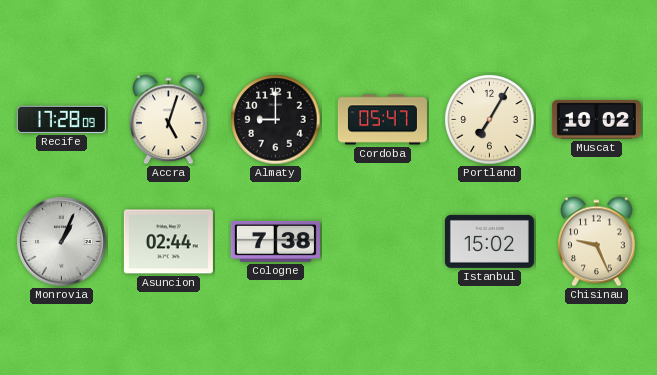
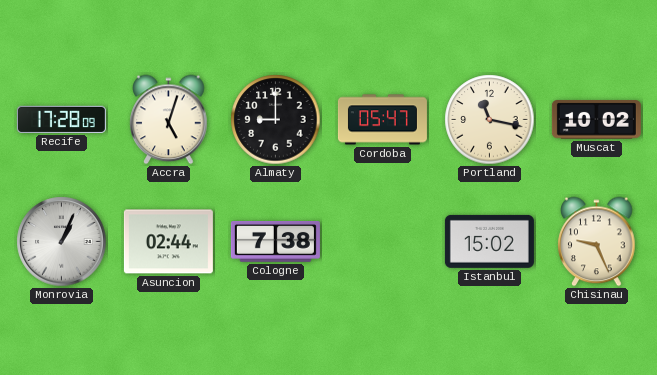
Portland: 7:05 -> 11:17
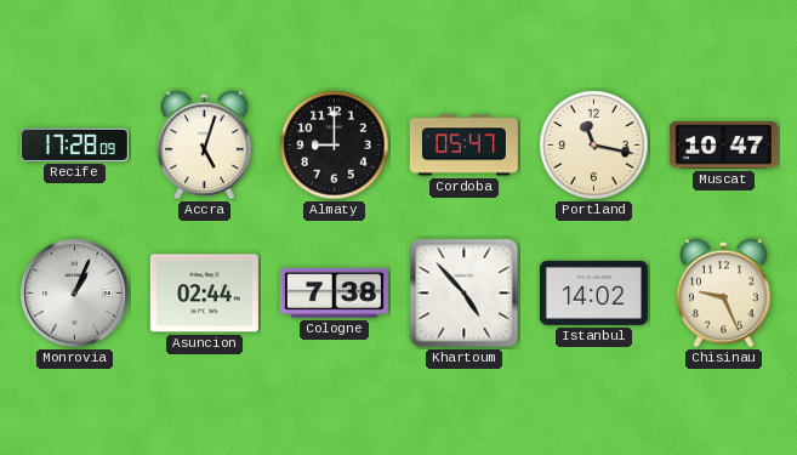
Muscat: 10:02 -> 10:47
Khartoum: none -> 4:53
Istanbul: 15:02 -> 14:02
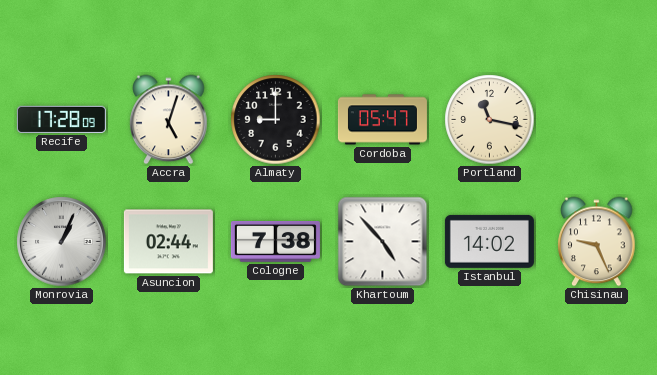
Muscat: 10:47 -> none
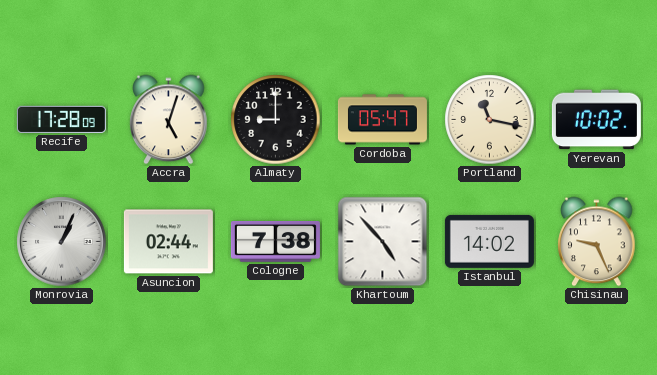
Yerevan: none -> 10:02
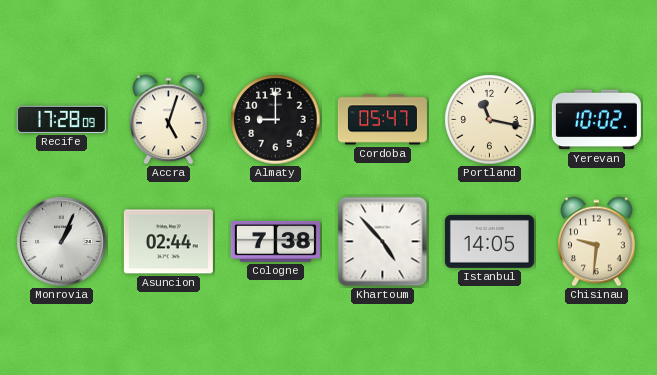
Istanbul: 14:02 -> 14:05
Chisinau: 9:26 -> 9:31
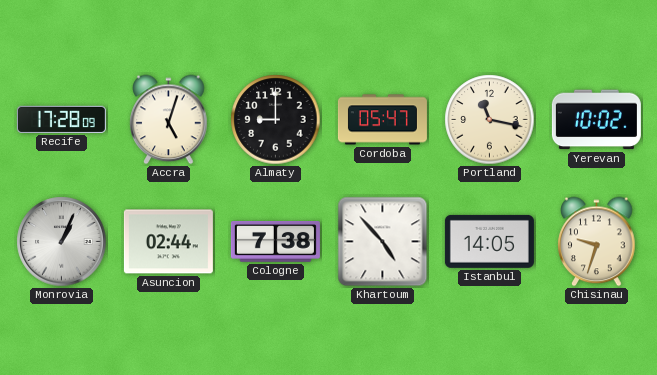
Chisinau: 9:31 -> 9:33
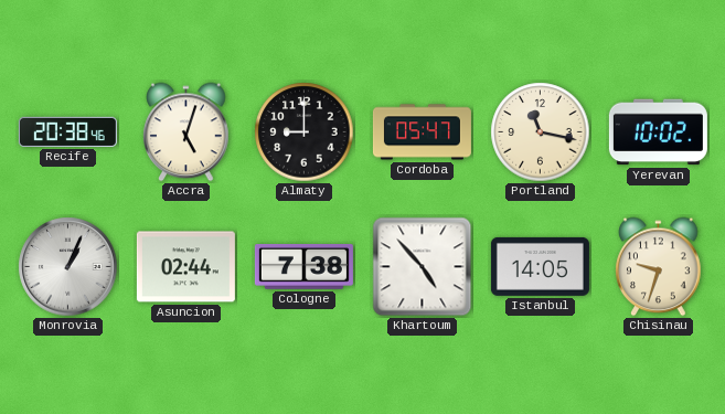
Recife: 17:28 -> 20:38
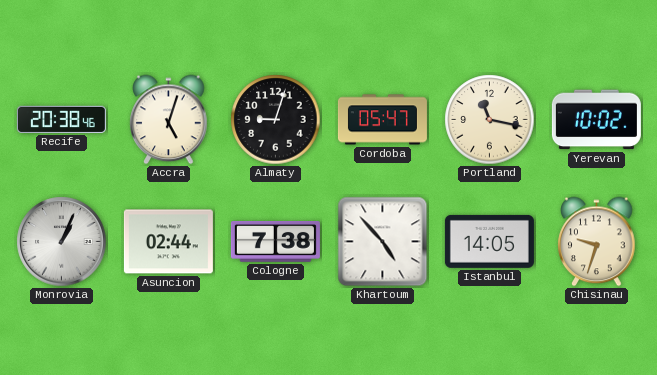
Almaty: 9:00 -> 9:03
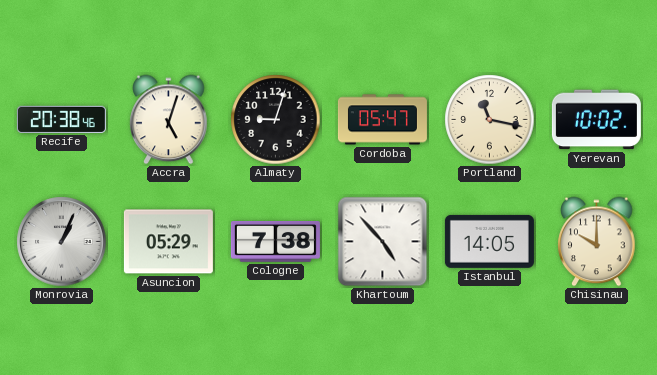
Asuncion: 02:44 -> 05:29
Chisinau: 9:33 -> 10:00
